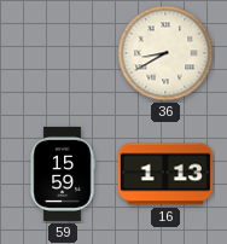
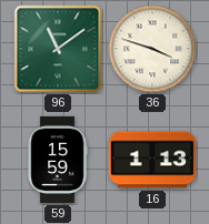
96: none -> 11:09
36: 8:40 -> 3:48
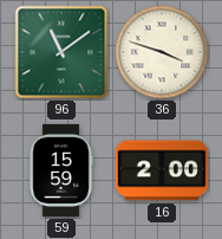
16: 1:13 -> 2:00
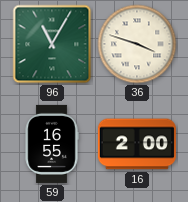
96: 11:09 -> 11:05
59: 15:59 -> 16:55
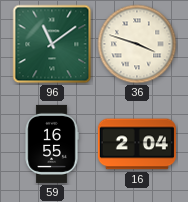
96: 11:05 -> 11:09
16: 2:00 -> 2:04
